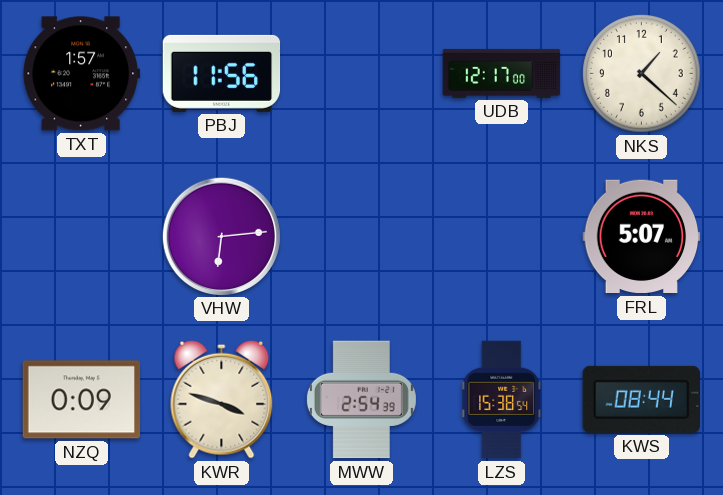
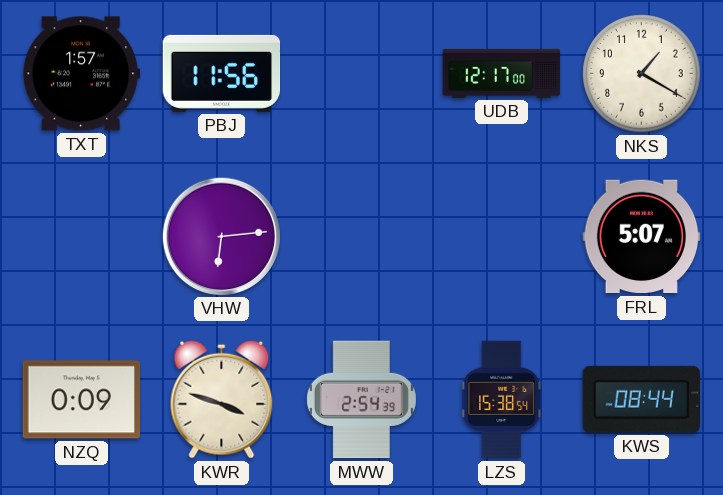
NKS: 1:22 -> 1:20
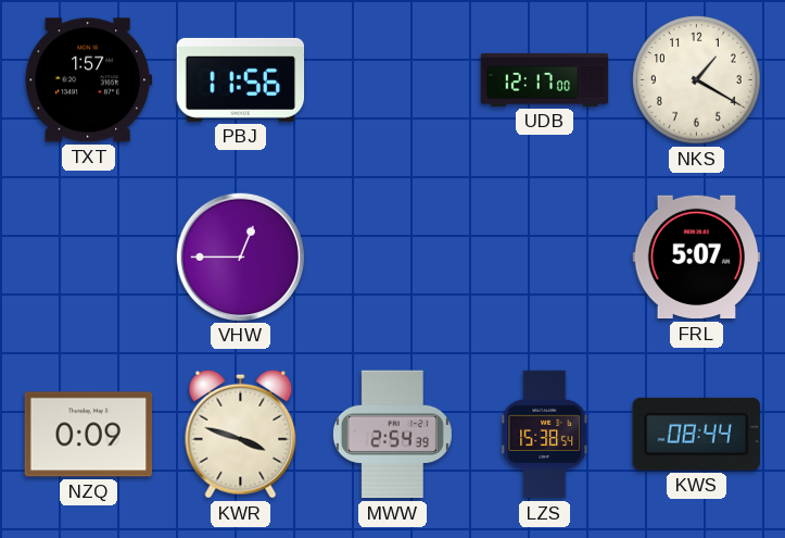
VHW: 6:14 -> 12:45
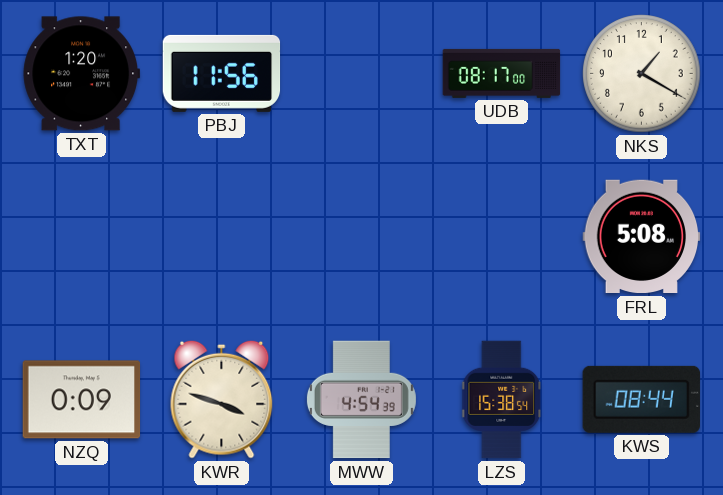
TXT: 1:57 -> 1:20
UDB: 12:17 -> 08:17
VHW: 12:45 -> none
FRL: 5:07 -> 5:08
MWW: 2:54 -> 4:54
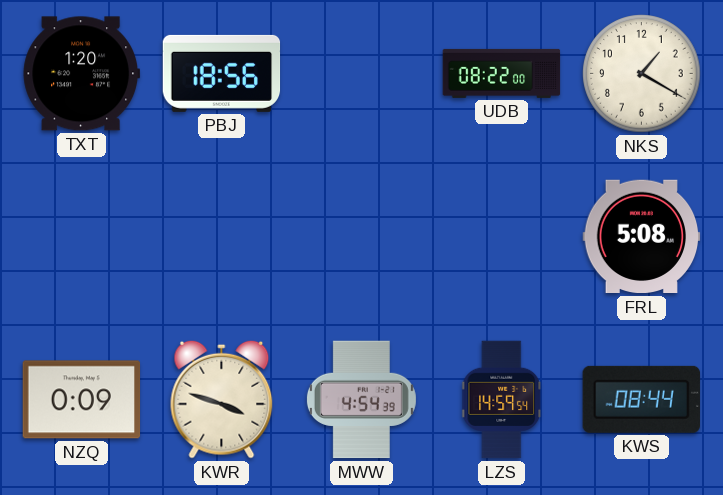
PBJ: 11:56 -> 18:56
UDB: 08:17 -> 08:22
LZS: 15:38 -> 14:59
